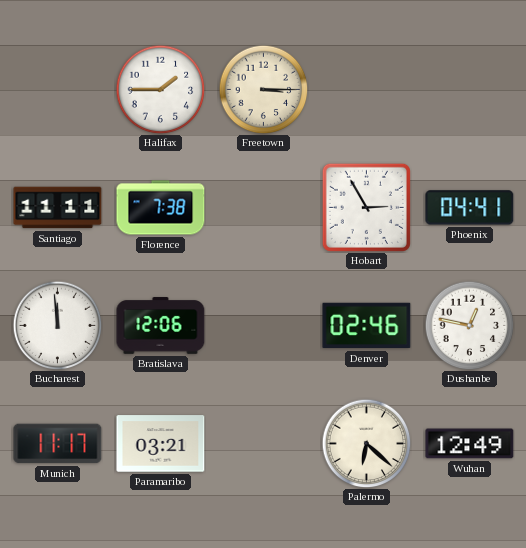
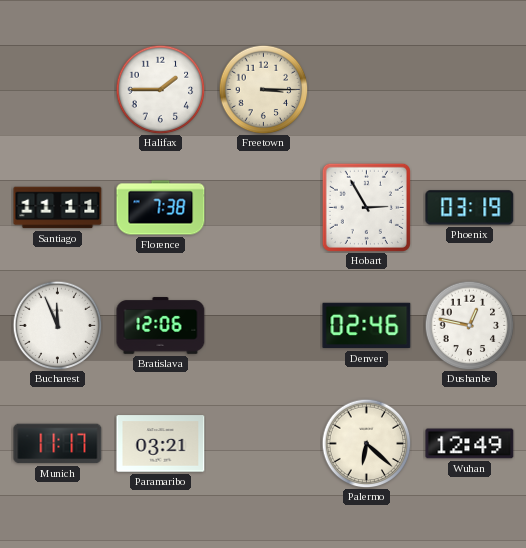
Phoenix: 04:41 -> 03:19
Bucharest: 11:59 -> 11:56
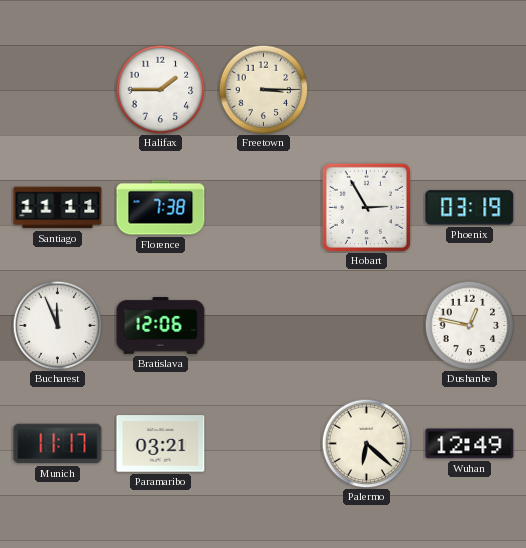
Denver: 02:46 -> none
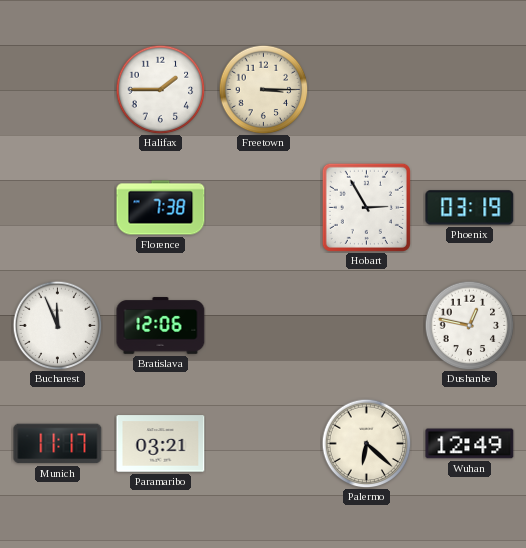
Santiago: 11:11 -> none
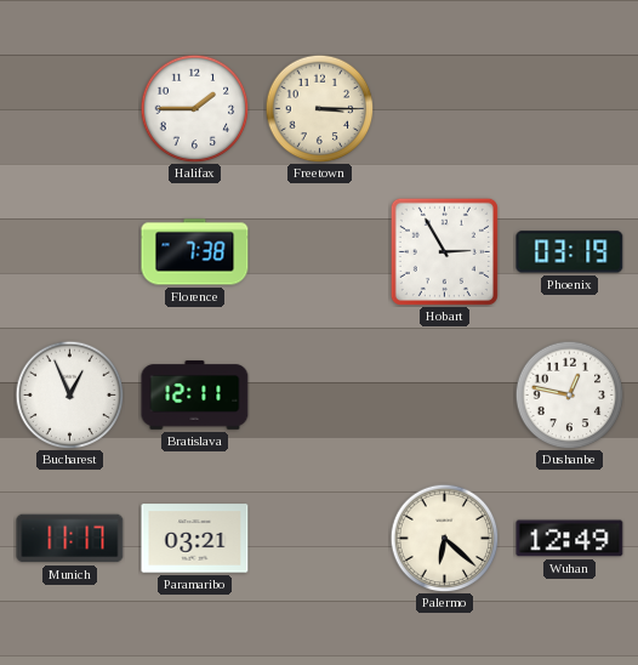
Bucharest: 11:56 -> 12:56
Bratislava: 12:06 -> 12:11
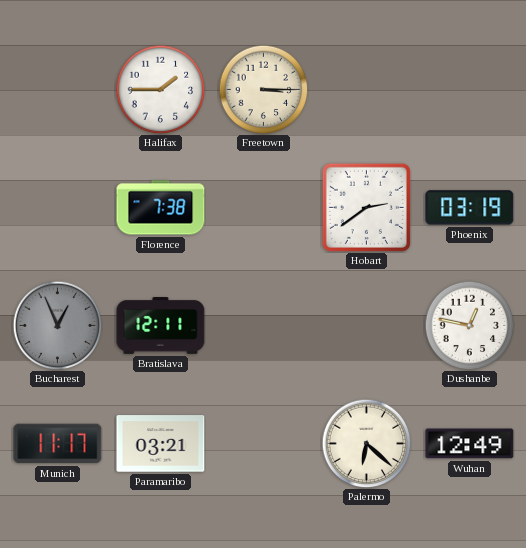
Hobart: 2:55 -> 2:39
Bucharest dial: white -> grey
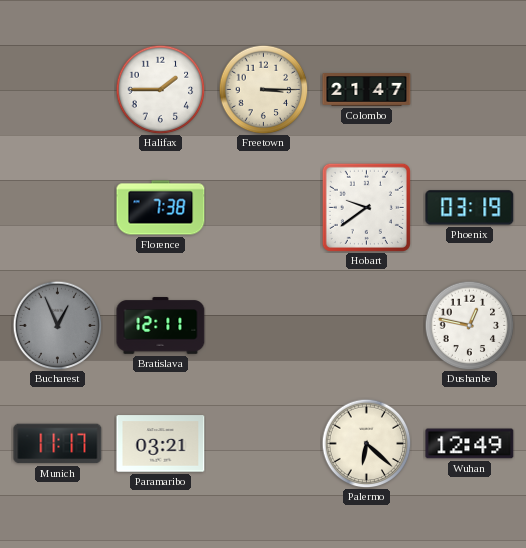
Colombo: none -> 21:47
Hobart: 2:39 -> 9:39
